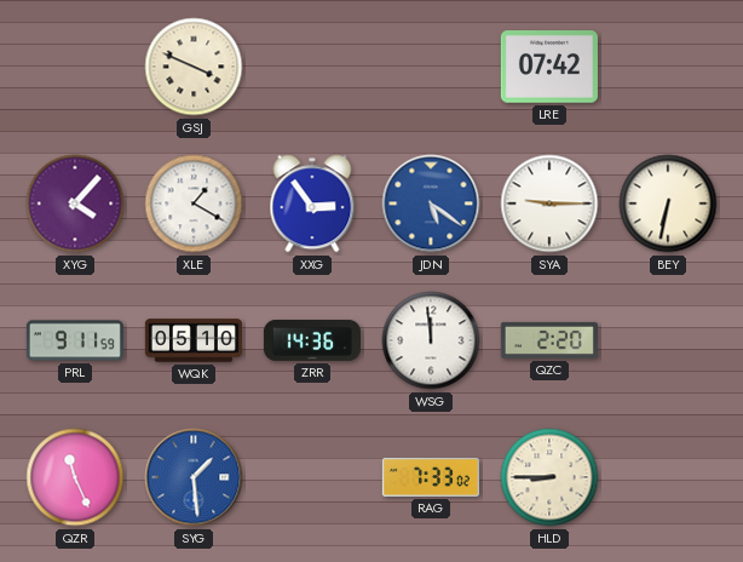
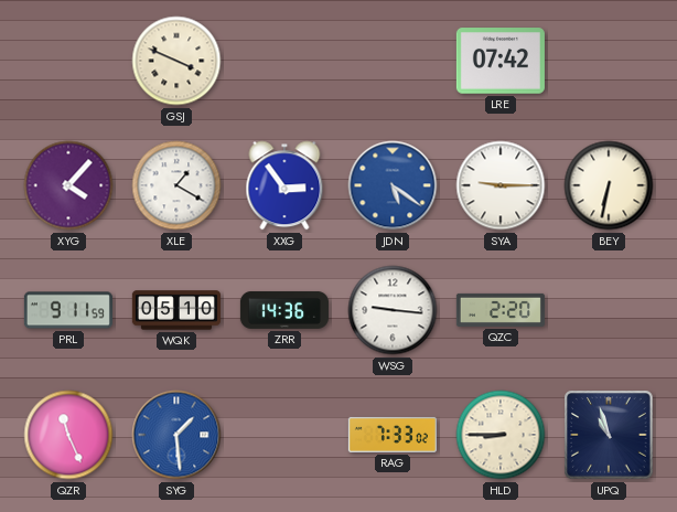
WSG: 11:59 -> 9:16
UPQ: none -> 10:57
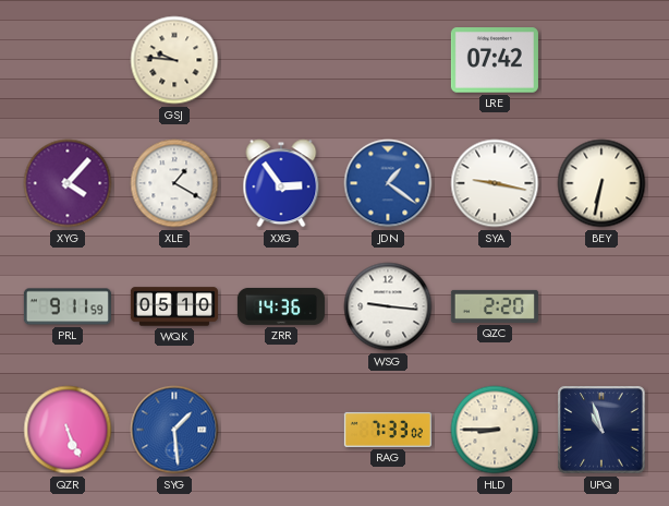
GSJ: 3:49 -> 9:46
JDN: 5:21 -> 1:21
SYA: 9:15 -> 9:17
QZR: 11:26 -> 5:26
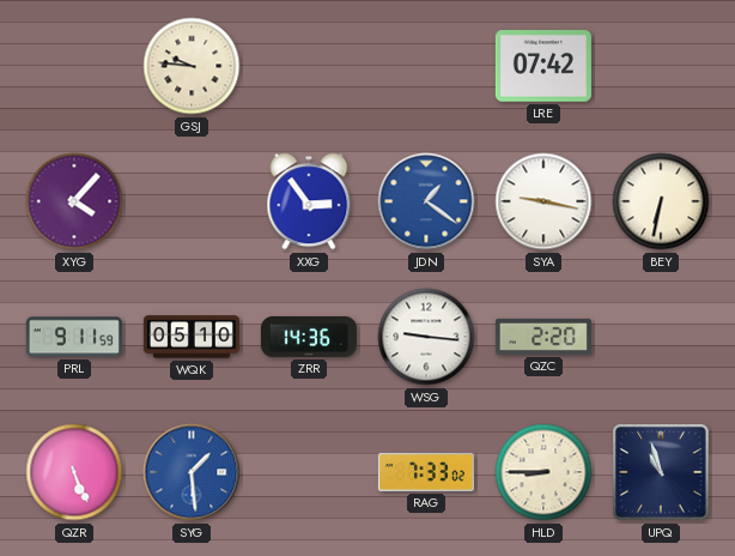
XLE: 1:20 -> none
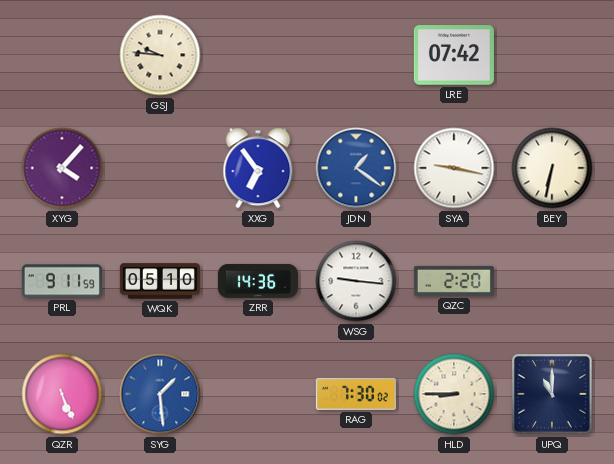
XXG: 2:54 -> 6:54
RAG: 7:33 -> 7:30
UPQ: 10:57 -> 11:00
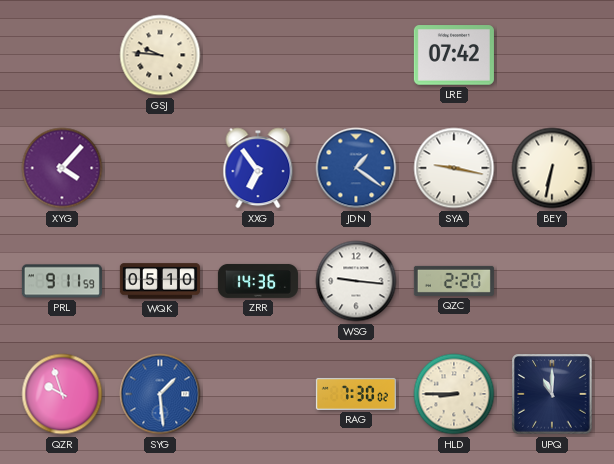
QZR: 5:26 -> 9:57
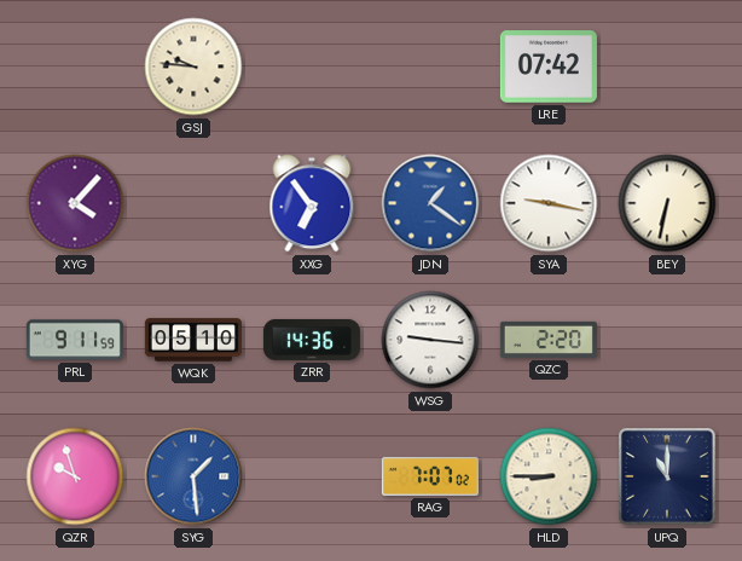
RAG: 7:30 -> 7:07
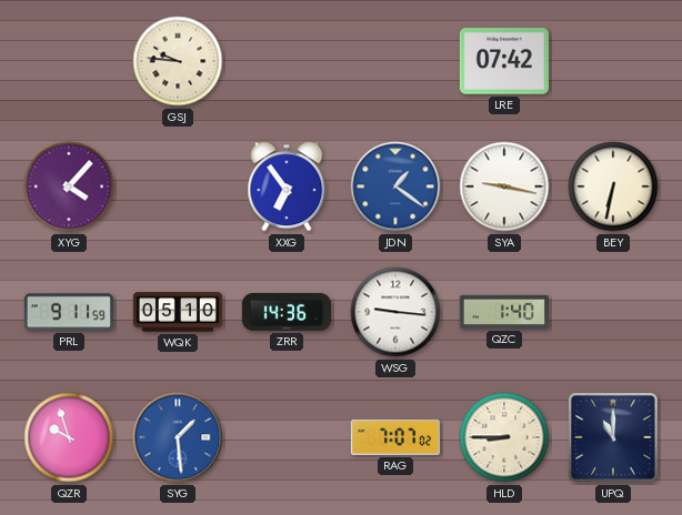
QZC: 2:20 -> 1:40
